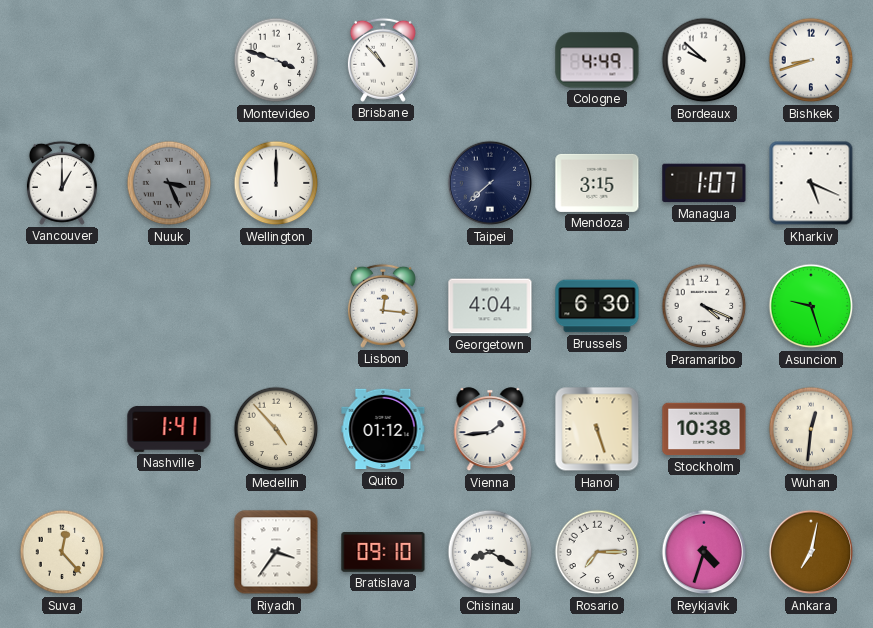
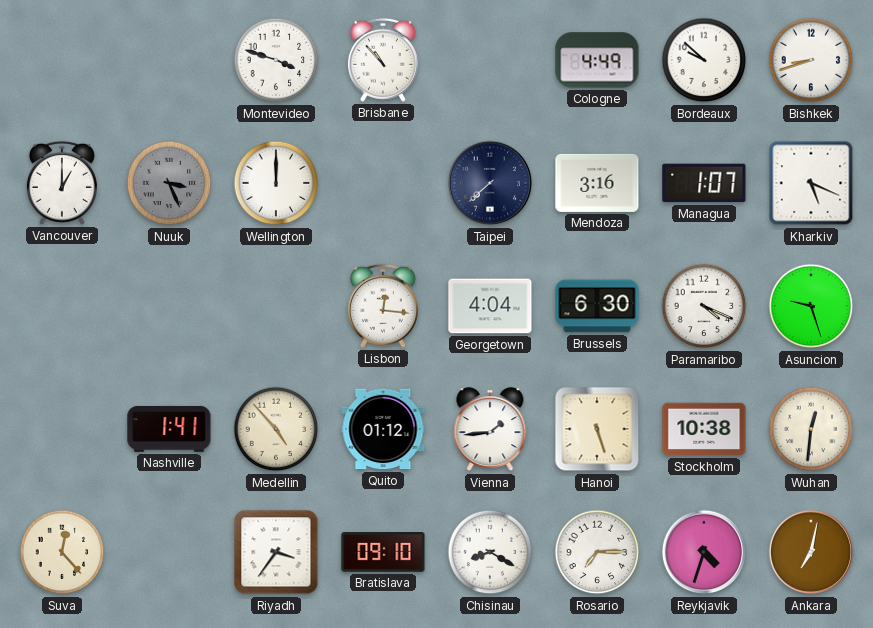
Mendoza: 3:15 -> 3:16
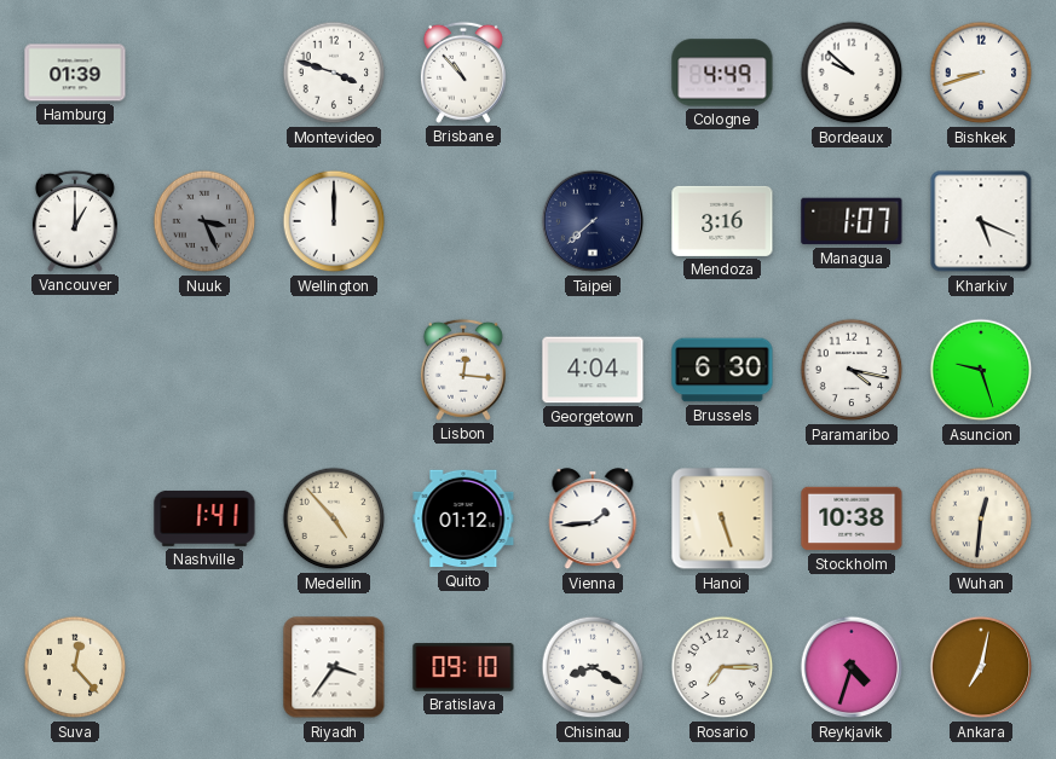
Hamburg: none -> 01:39
Paramaribo: 4:19 -> 4:17
